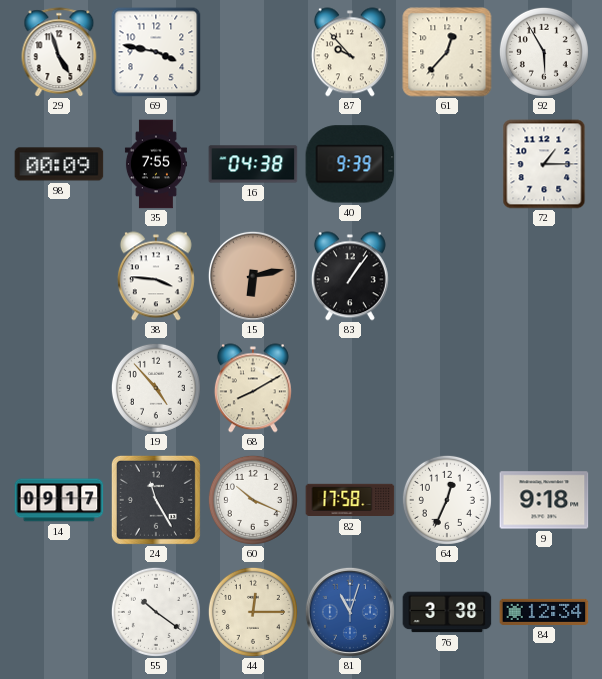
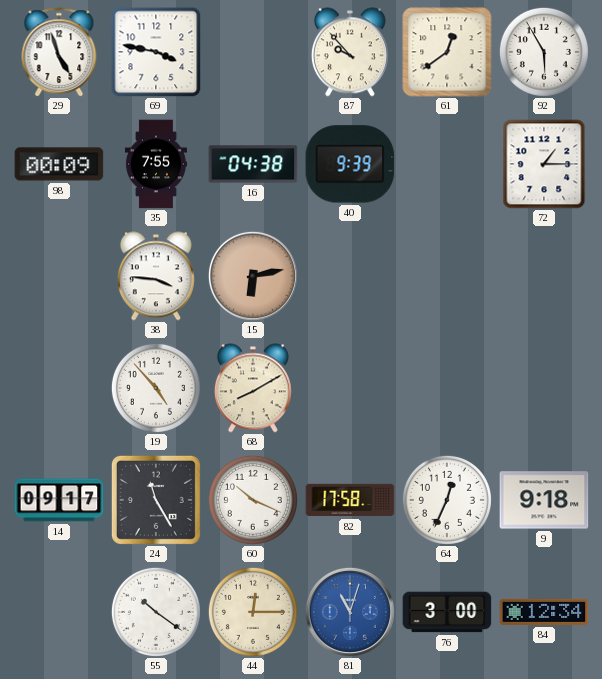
61: 12:37 -> 12:39
83: 1:06 -> none
76: 3:38 -> 3:00
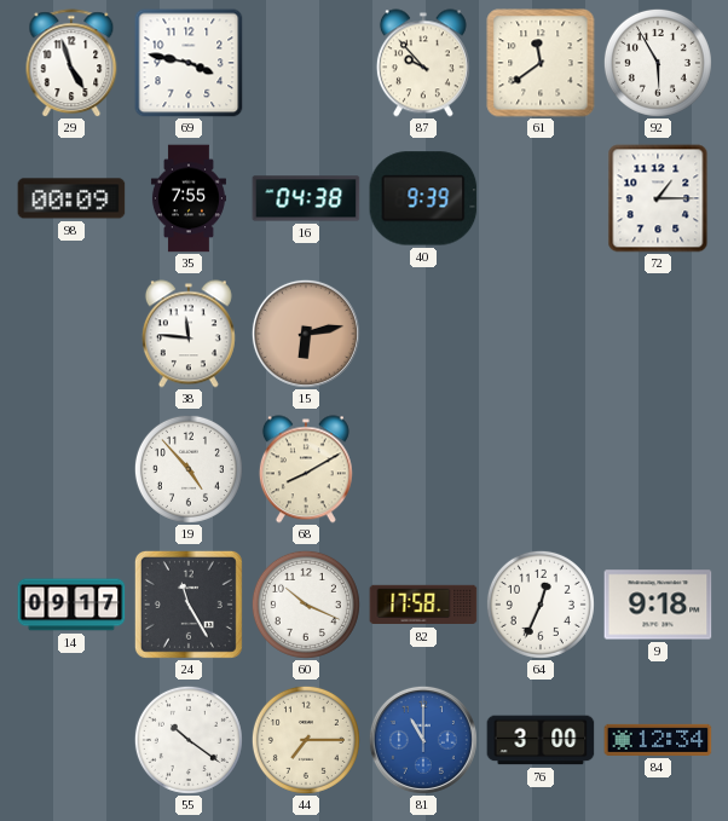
61: 12:39 -> 11:39
38: 3:46 -> 11:46
44: 12:15 -> 7:15
81: 11:03 -> 11:00
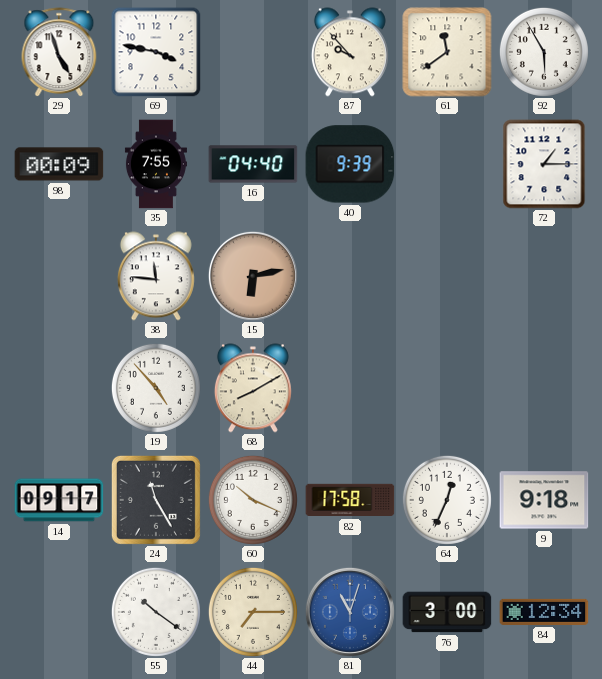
16: 04:38 -> 04:40
81: 11:00 -> 11:03
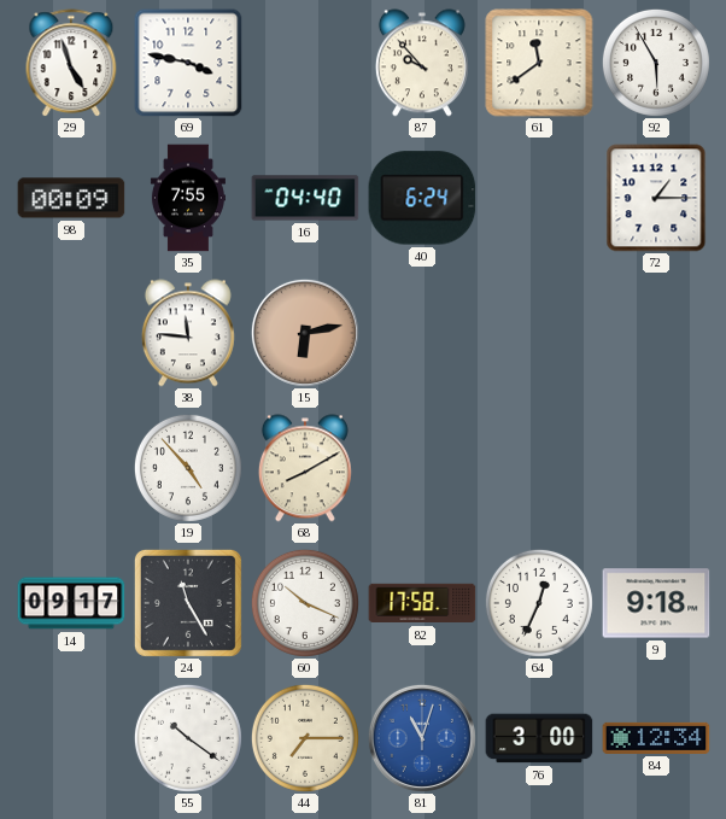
40: 9:39 -> 6:24
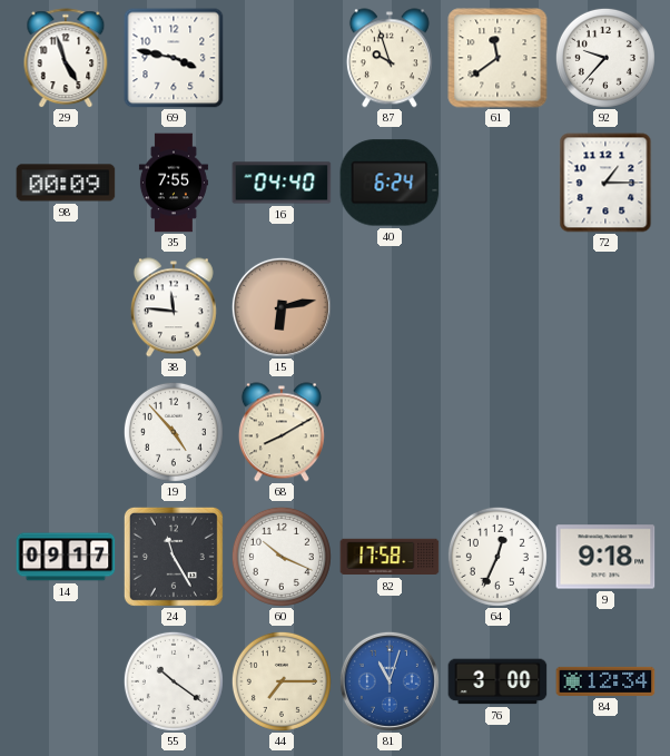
87: 9:53 -> 9:57
92: 5:55 -> 9:37
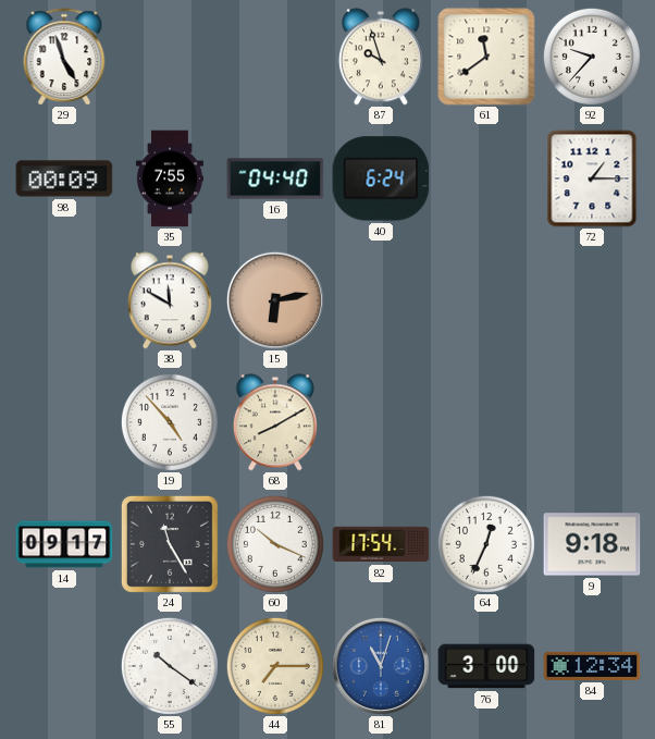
69: 3:47 -> none
38: 11:46 -> 11:50
82: 17:58 -> 17:54
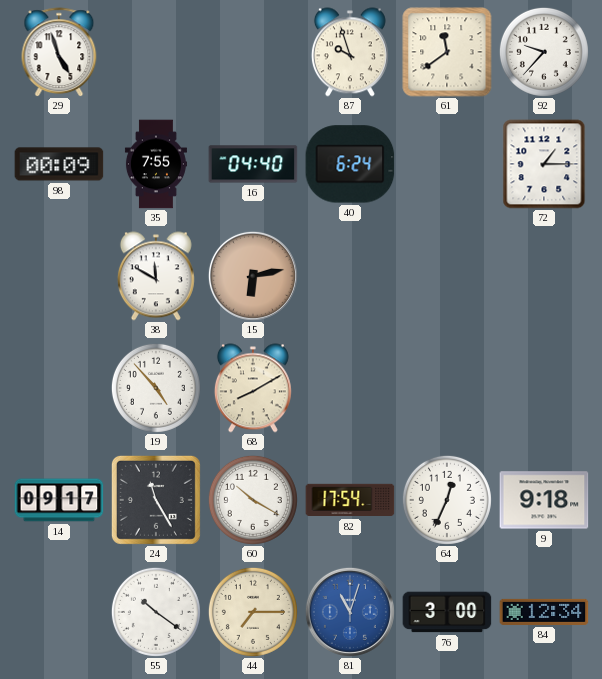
60: 10:19 -> 10:20
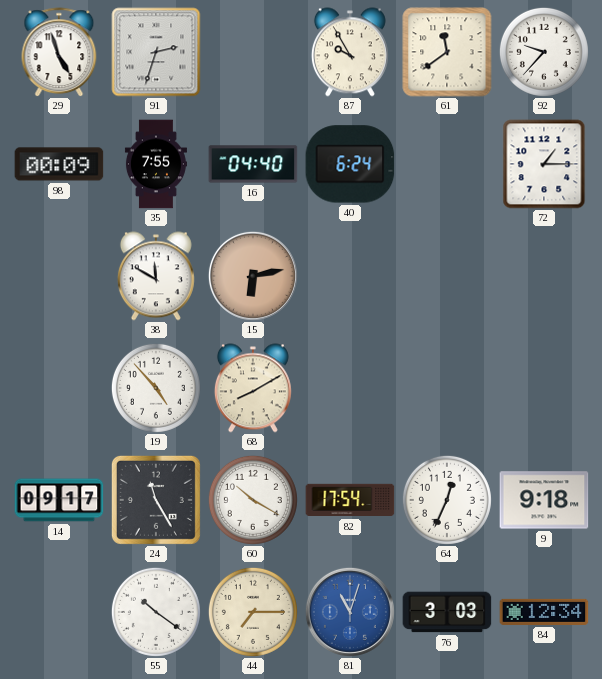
91: none -> 2:33
87: 9:57 -> 9:55
76: 3:00 -> 3:03
